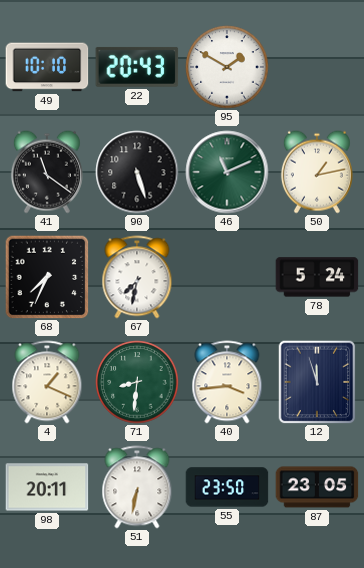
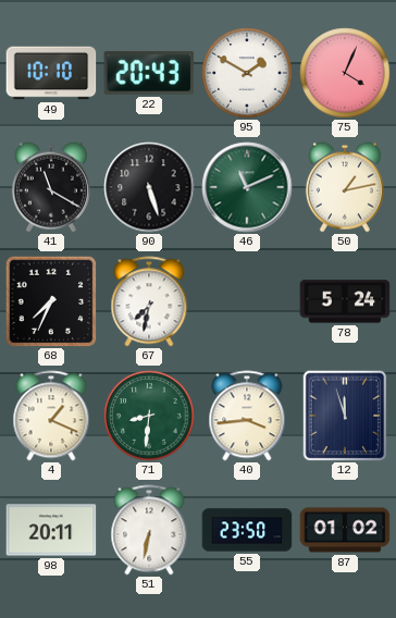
75: none -> 4:04
41: 11:21 -> 11:20
87: 23:05 -> 01:02
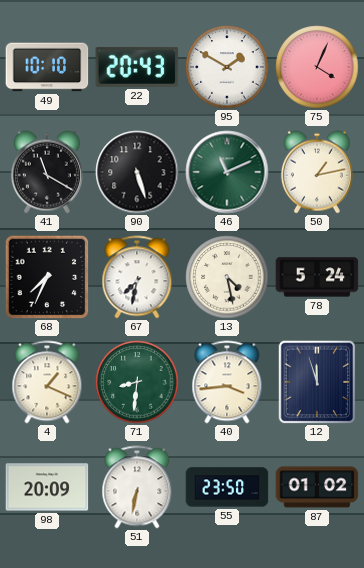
13: none -> 4:28
98: 20:11 -> 20:09
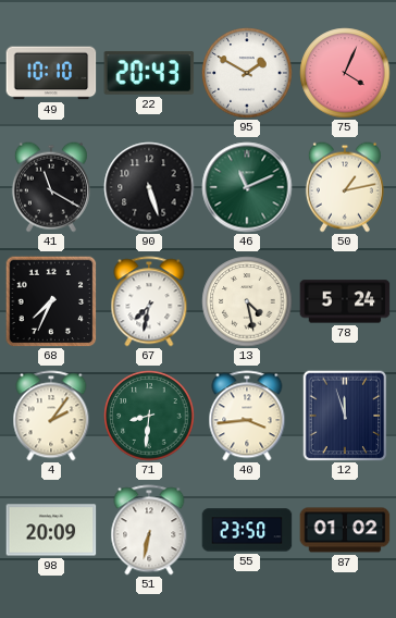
4: 1:19 -> 2:06
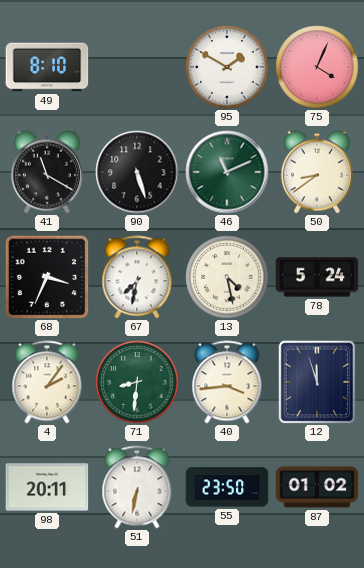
49: 10:10 -> 8:10
22: 20:43 -> none
50: 1:13 -> 8:39
68: 7:34 -> 3:34
98: 20:09 -> 20:11
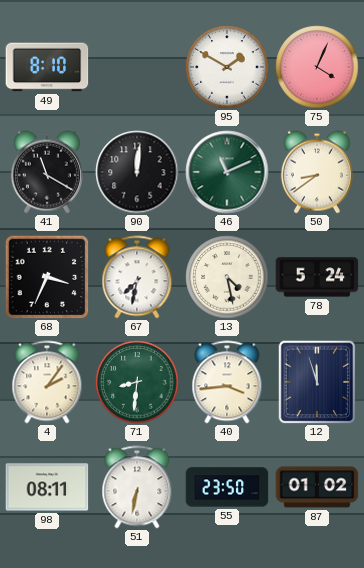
90: 5:27 -> 12:01
98: 20:11 -> 08:11
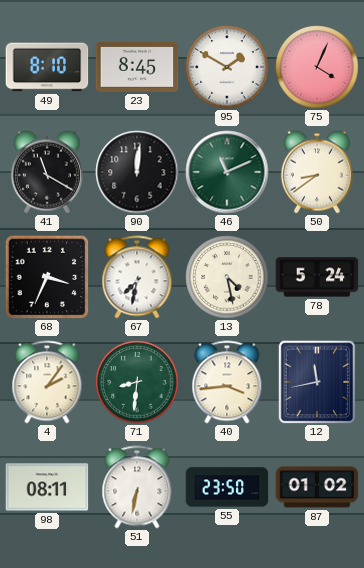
23: none -> 8:45
12: 11:57 -> 11:43
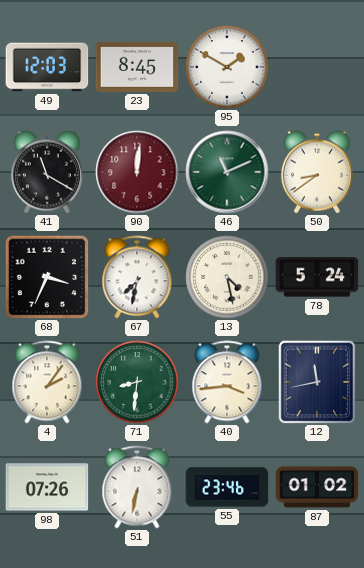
49: 8:10 -> 12:03
75: 4:04 -> none
90 dial: black -> burgundy
98: 08:11 -> 07:26
55: 23:50 -> 23:46
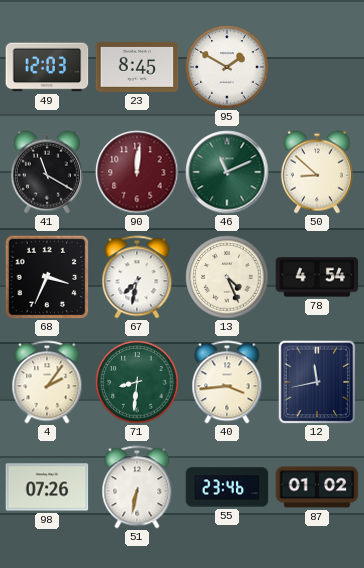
50: 8:39 -> 8:52
13: 4:28 -> 4:26
78: 5:24 -> 4:54
